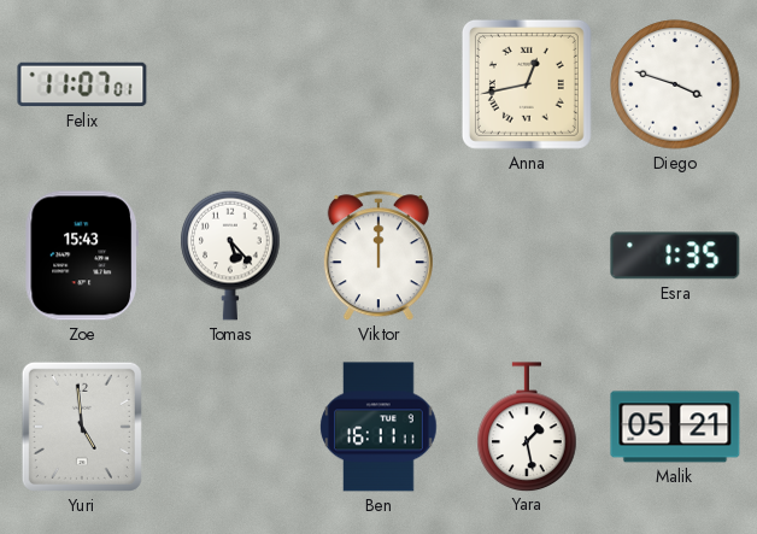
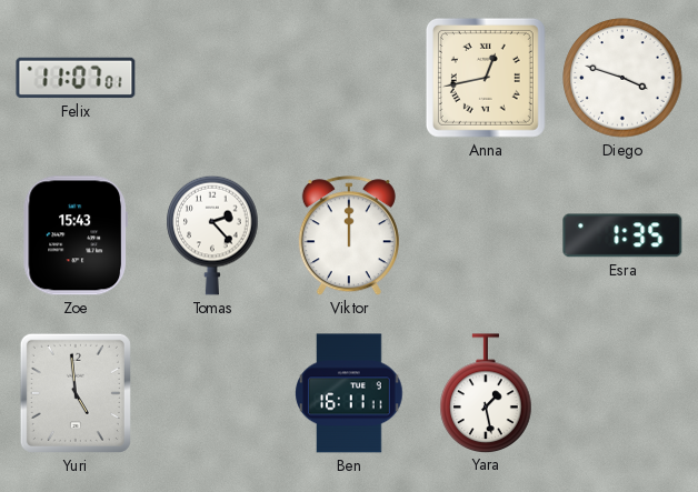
Tomas: 5:23 -> 2:23
Malik: 05:21 -> none
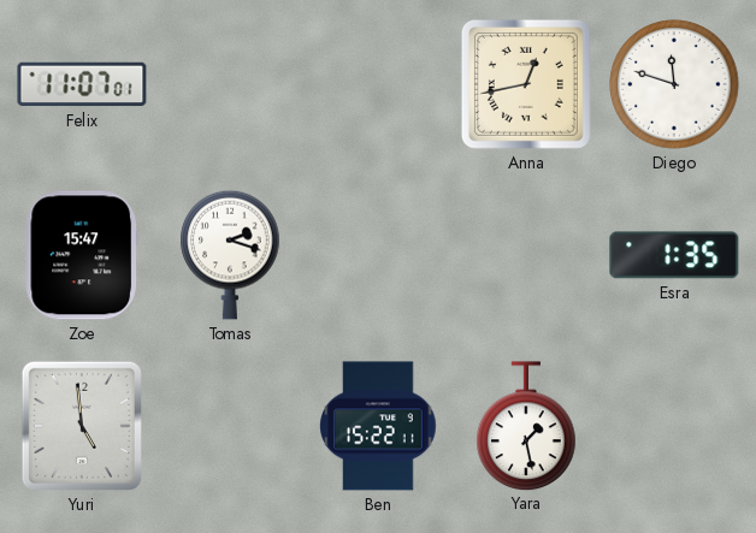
Diego: 3:48 -> 11:48
Zoe: 15:43 -> 15:47
Tomas: 2:23 -> 2:18
Viktor: 12:00 -> none
Ben: 16:11 -> 15:22
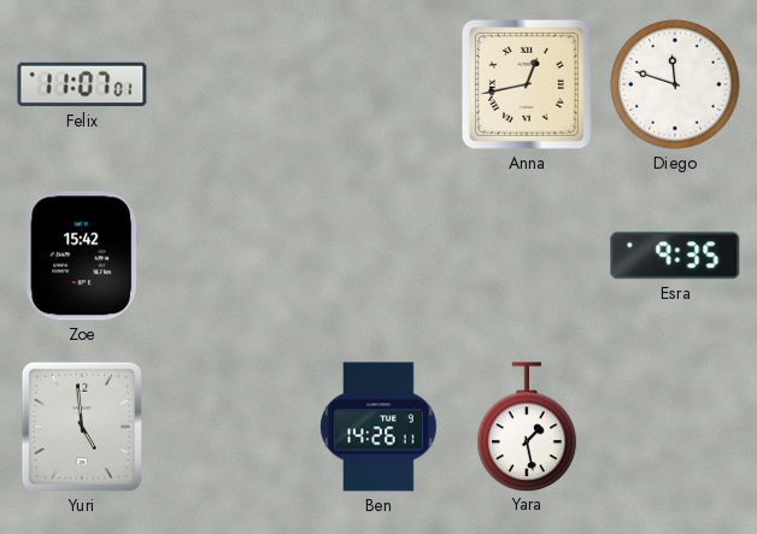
Zoe: 15:47 -> 15:42
Tomas: 2:18 -> none
Esra: 1:35 -> 9:35
Ben: 15:22 -> 14:26
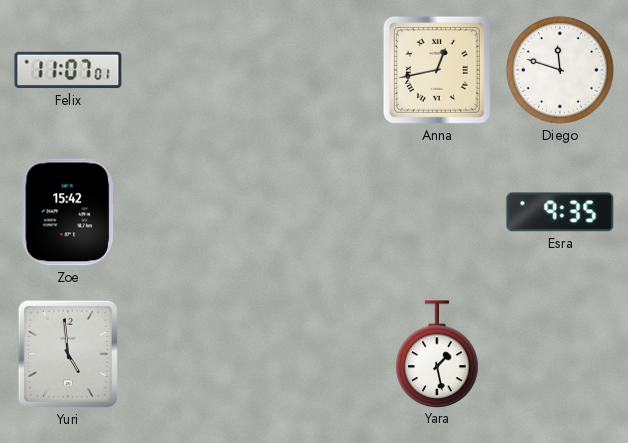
Ben: 14:26 -> none
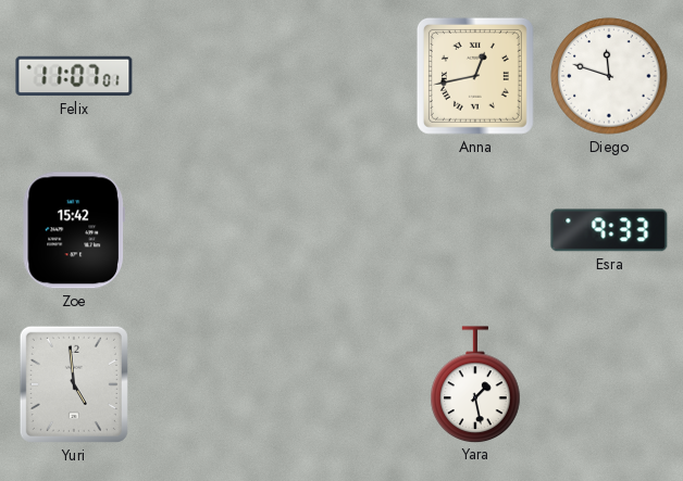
Esra: 9:35 -> 9:33
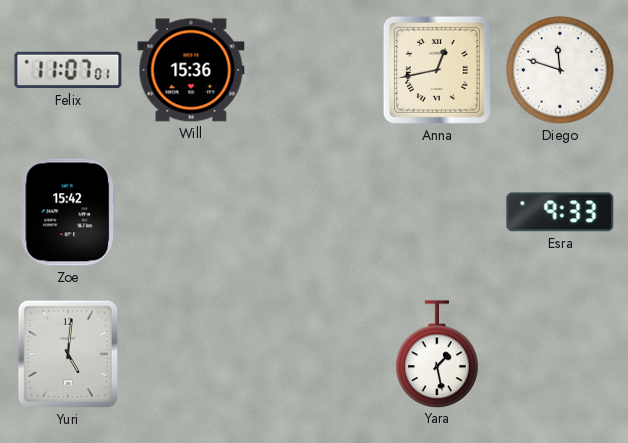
Will: none -> 15:36
Yuri: 4:59 -> 5:01
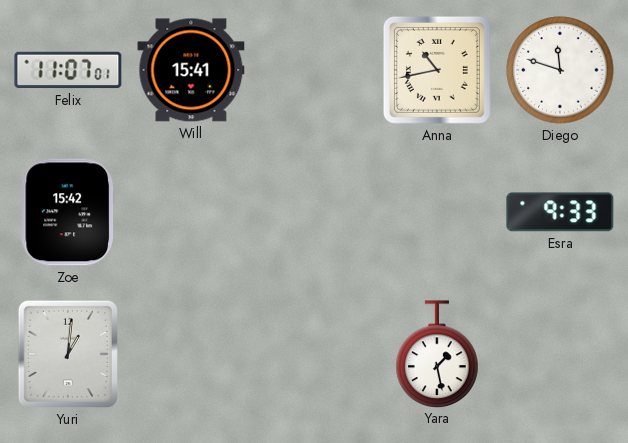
Will: 15:36 -> 15:41
Anna: 12:43 -> 10:43
Yuri: 5:01 -> 1:01
